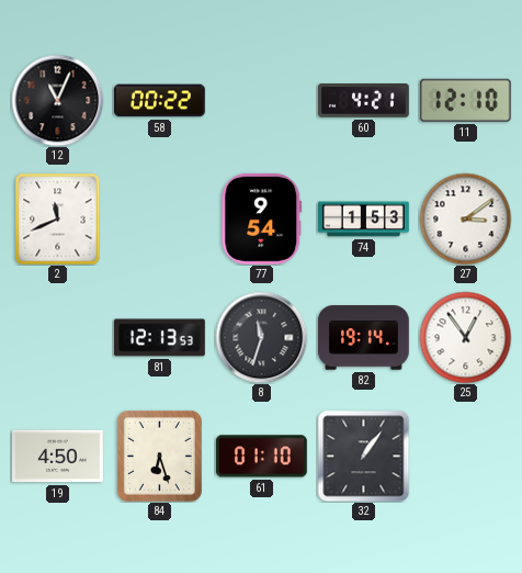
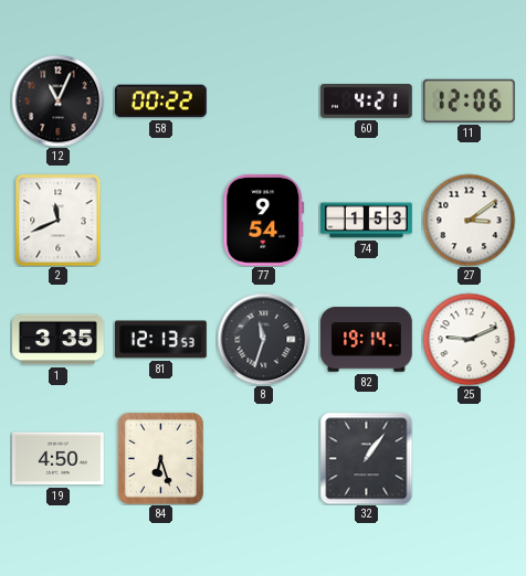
11: 12:10 -> 12:06
1: none -> 3:35
25: 12:54 -> 9:11
61: 01:10 -> none
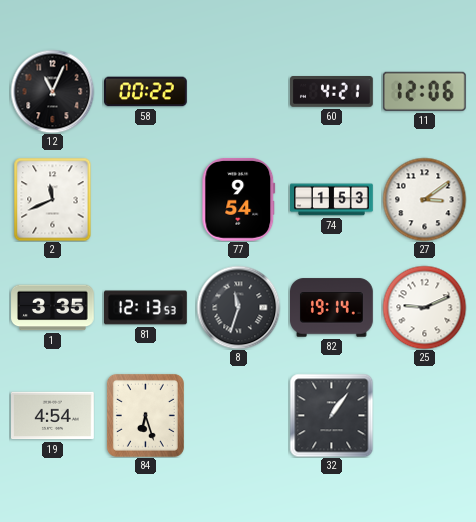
19: 4:50 -> 4:54
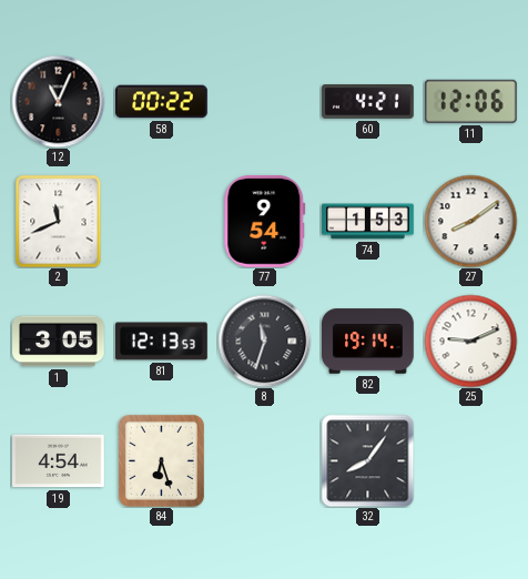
27: 3:09 -> 8:09
1: 3:35 -> 3:05
32: 1:06 -> 8:06
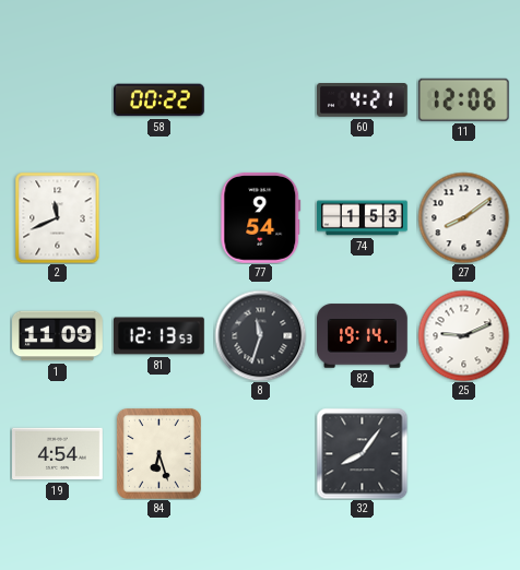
12: 11:04 -> none
1: 3:05 -> 11:09
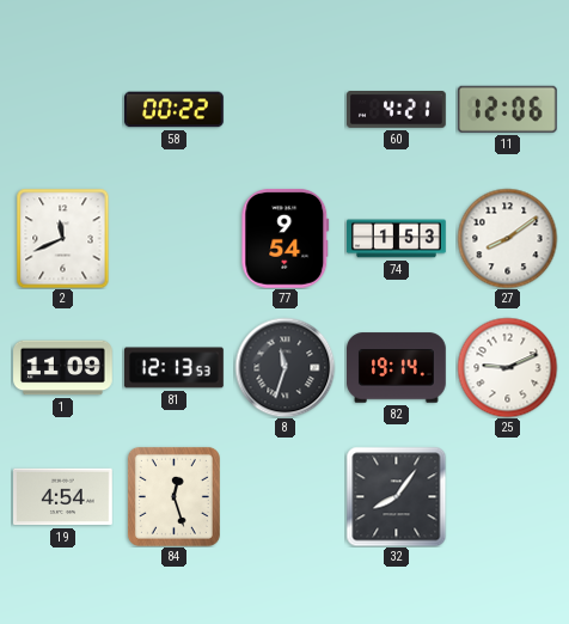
84: 6:27 -> 12:27
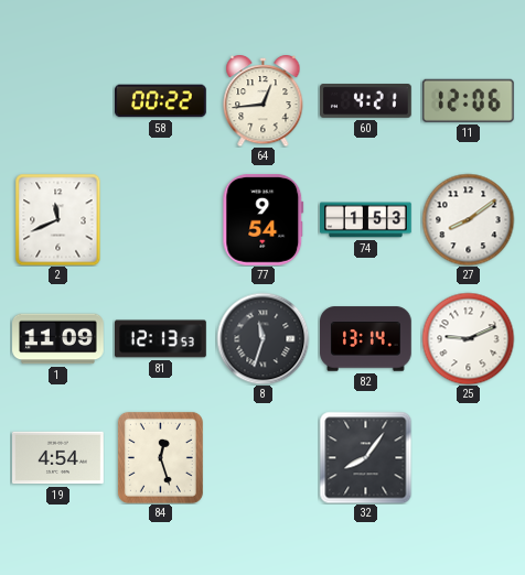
64: none -> 12:44
82: 19:14 -> 13:14
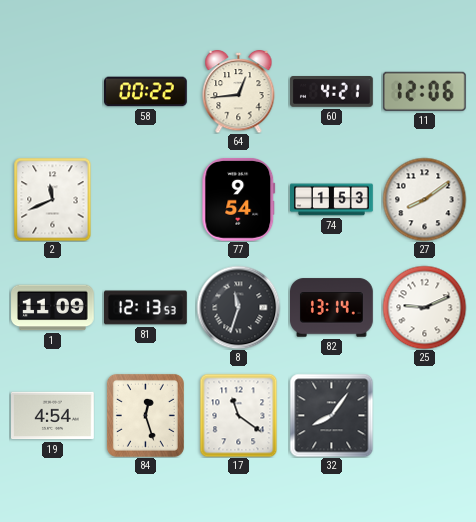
17: none -> 11:21
